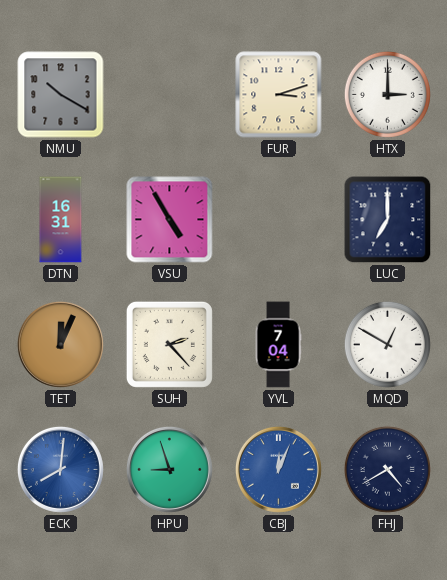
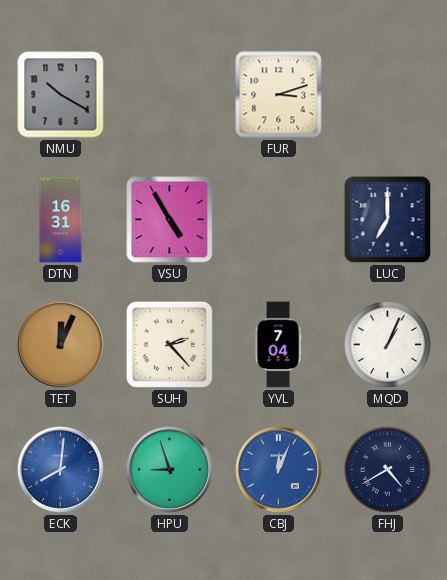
HTX: 3:00 -> none
MQD: 12:50 -> 1:04
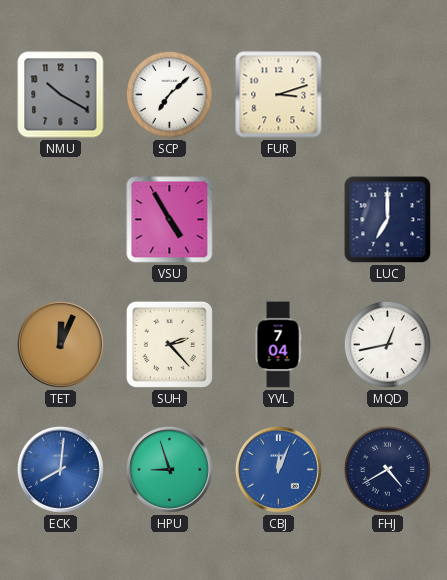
SCP: none -> 7:08
DTN: 16:31 -> none
MQD: 1:04 -> 12:43
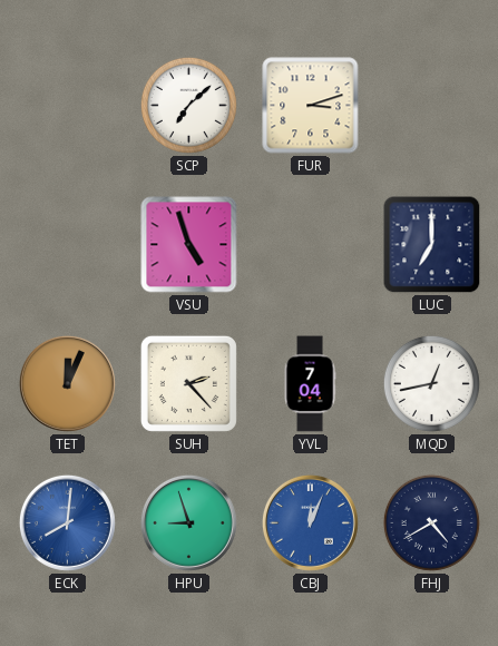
NMU: 10:20 -> none
VSU: 4:55 -> 4:57
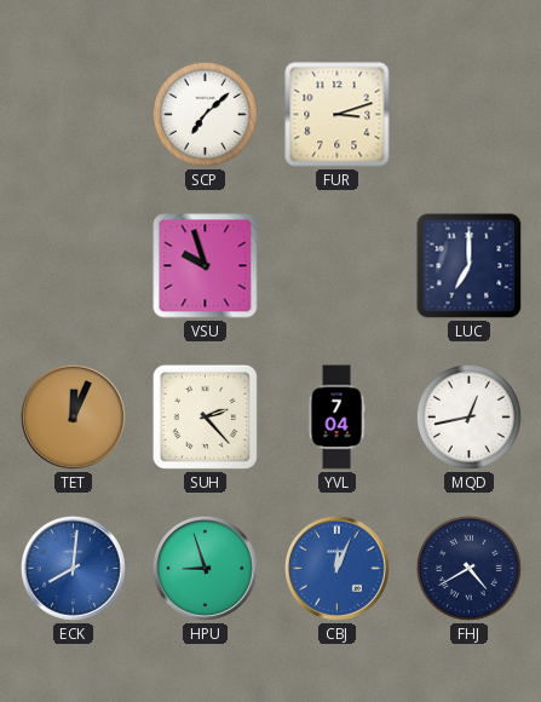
VSU: 4:57 -> 9:57
